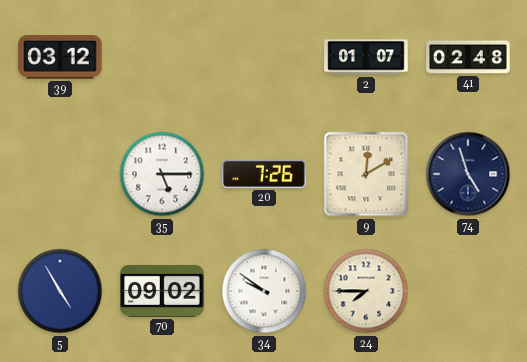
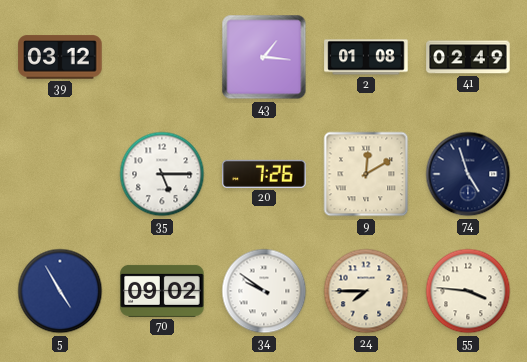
43: none -> 1:16
2: 01:07 -> 01:08
41: 02:48 -> 02:49
55: none -> 3:46
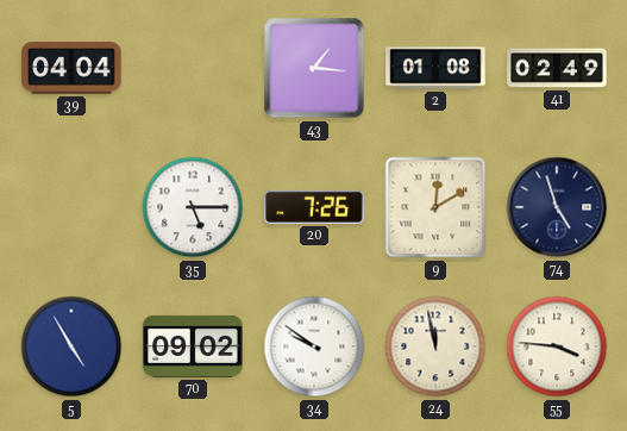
39: 03:12 -> 04:04
24: 7:45 -> 11:58
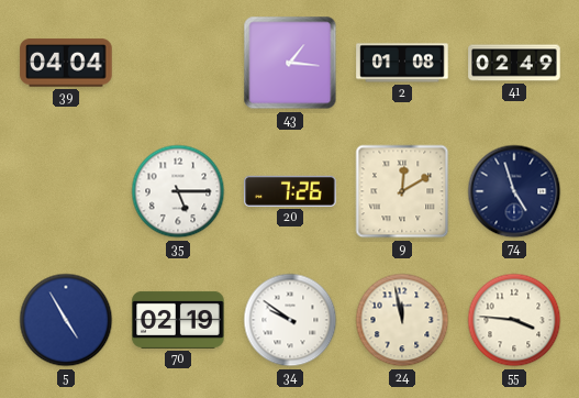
70: 09:02 -> 02:19
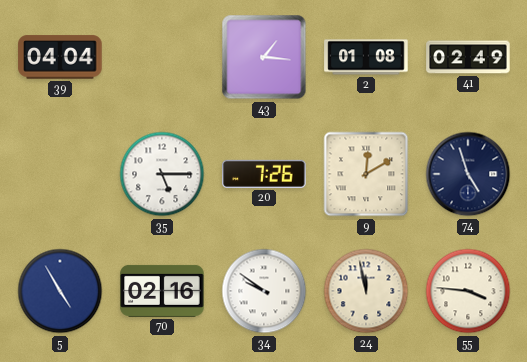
70: 02:19 -> 02:16
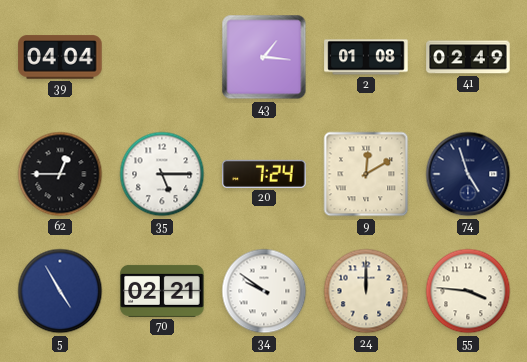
62: none -> 12:45
20: 7:26 -> 7:24
70: 02:16 -> 02:21
24: 11:58 -> 12:00
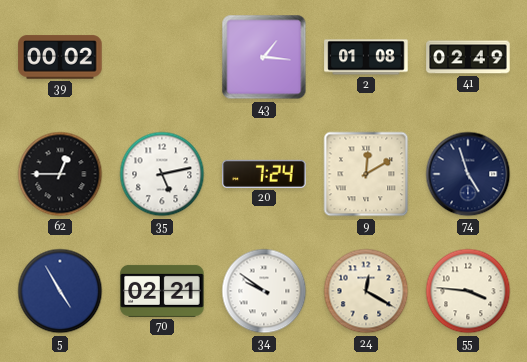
39: 04:04 -> 00:02
35: 5:15 -> 5:13
24: 12:00 -> 12:20
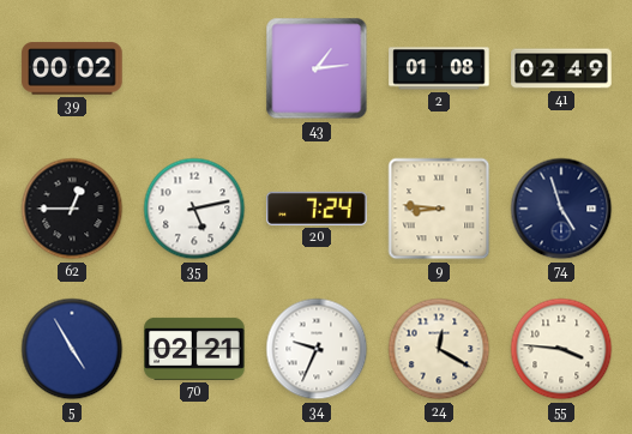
43: 1:16 -> 1:14
9: 12:10 -> 8:46
34: 9:51 -> 9:34
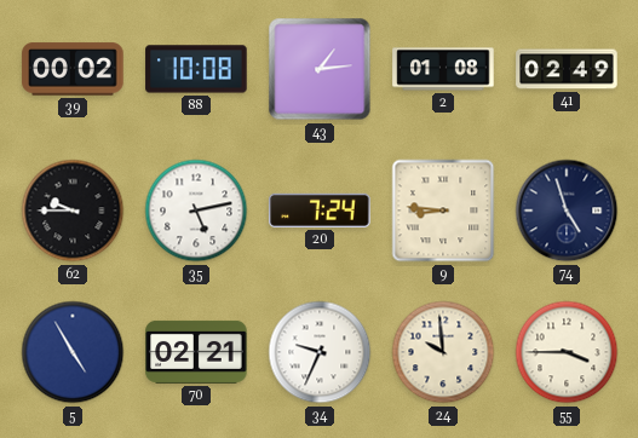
88: none -> 10:08
62: 12:45 -> 9:45
24: 12:20 -> 9:59
55: 3:46 -> 3:45
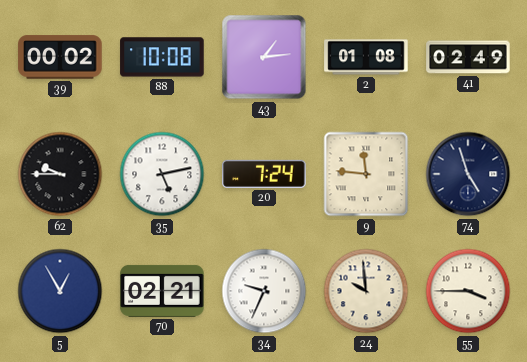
9: 8:46 -> 11:46
5: 4:55 -> 12:55
